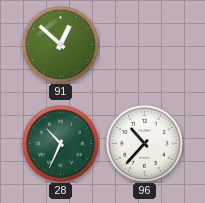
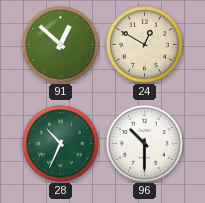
24: none -> 12:50
96: 10:37 -> 10:30
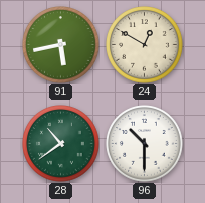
91: 12:52 -> 5:43
28: 10:34 -> 10:39
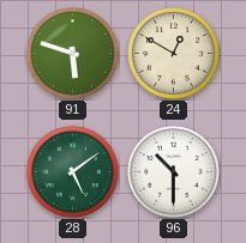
91: 5:43 -> 5:48
28: 10:39 -> 5:09
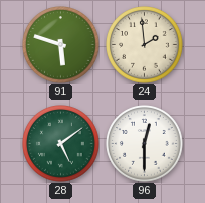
24: 12:50 -> 1:59
96: 10:30 -> 12:30
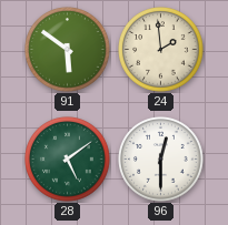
91: 5:48 -> 5:51
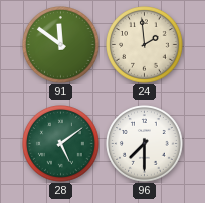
91: 5:51 -> 11:51
96: 12:30 -> 7:30
